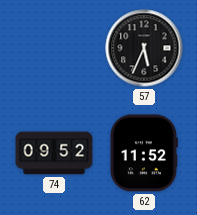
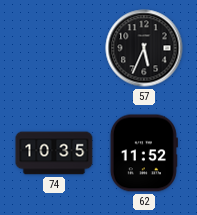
74: 09:52 -> 10:35
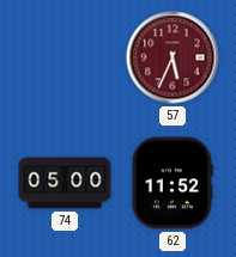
57 dial: black -> burgundy
74: 10:35 -> 05:00
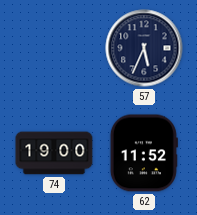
57 dial: burgundy -> navy
74: 05:00 -> 19:00
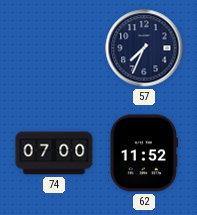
57: 5:34 -> 7:34
74: 19:00 -> 07:00
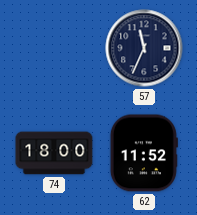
57: 7:34 -> 11:34
74: 07:00 -> 18:00
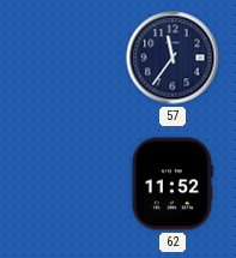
57: 11:34 -> 11:36
74: 18:00 -> none
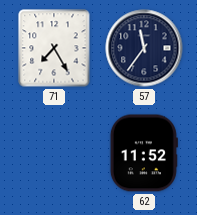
71: none -> 7:25
